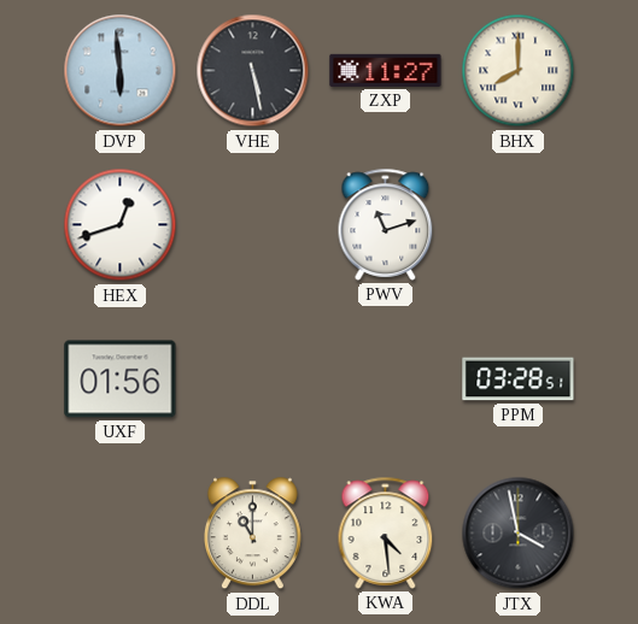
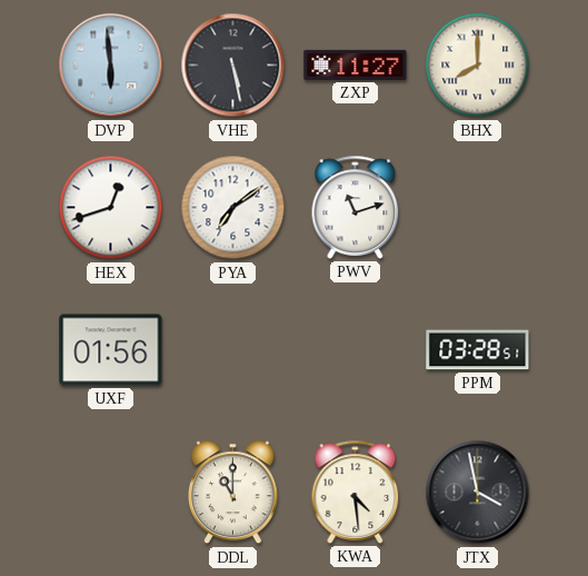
PYA: none -> 7:09
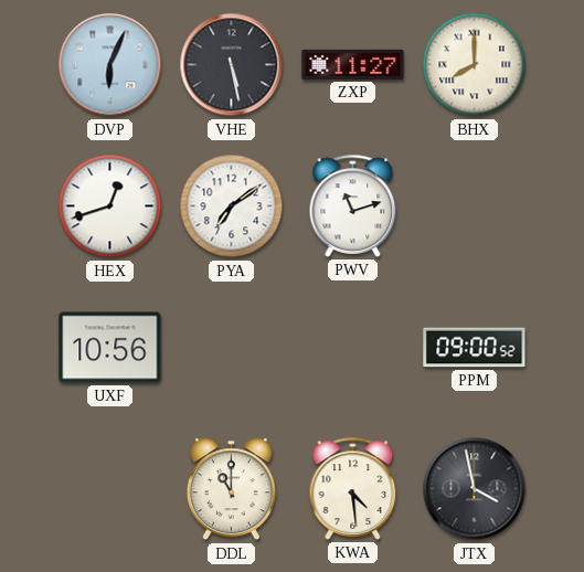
DVP: 5:59 -> 6:04
UXF: 01:56 -> 10:56
PPM: 03:28 -> 09:00
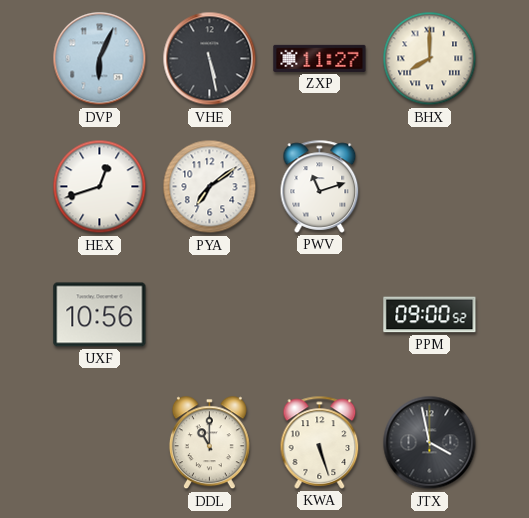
KWA: 4:29 -> 5:27
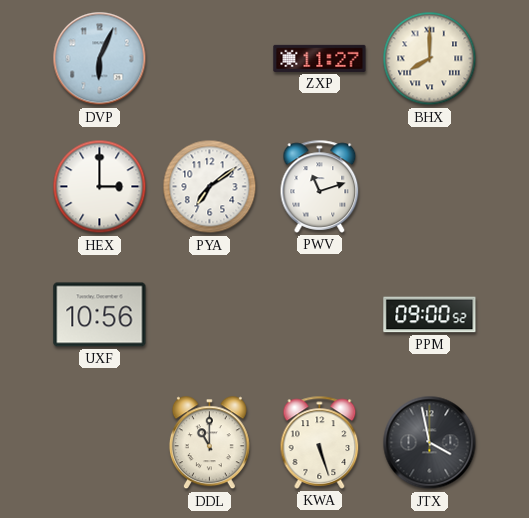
VHE: 5:28 -> none
HEX: 12:42 -> 3:00
